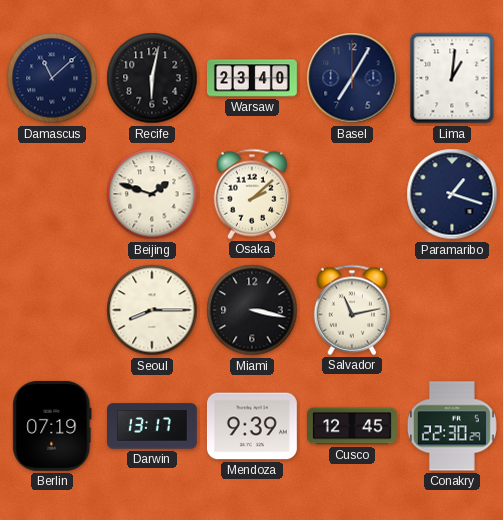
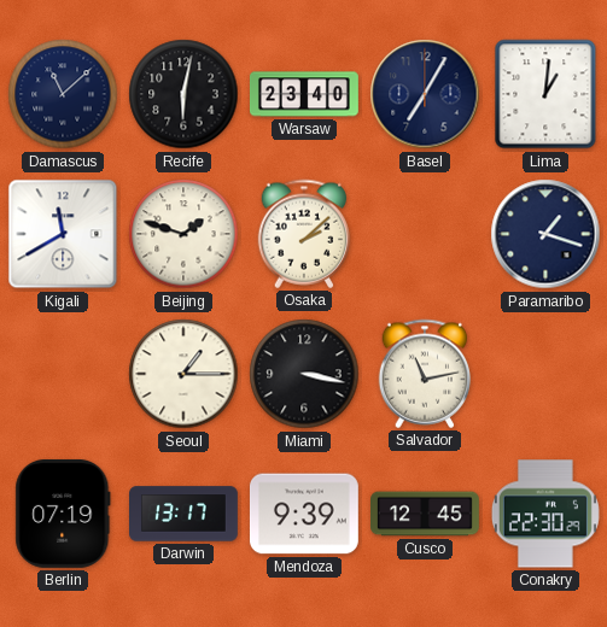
Kigali: none -> 11:40
Seoul: 8:15 -> 1:15
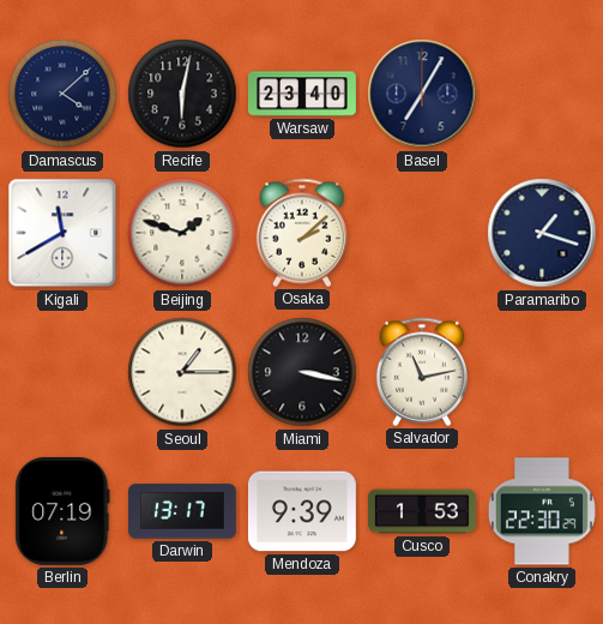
Damascus: 11:08 -> 4:08
Lima: 1:01 -> none
Cusco: 12:45 -> 1:53
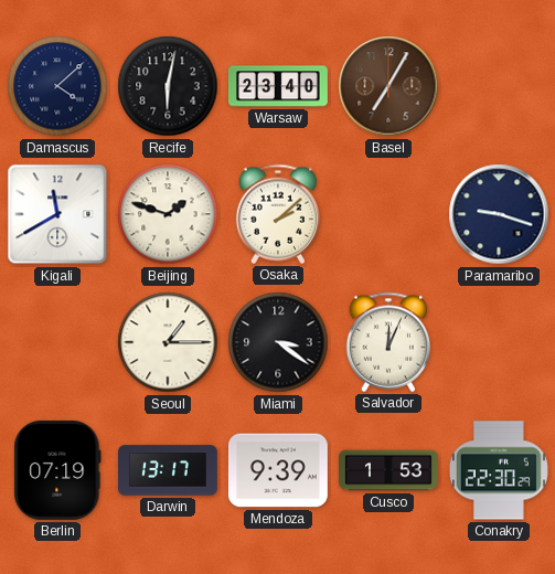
Basel dial: navy -> brown
Paramaribo: 1:18 -> 9:18
Miami: 3:17 -> 3:21
Salvador: 11:13 -> 12:04
